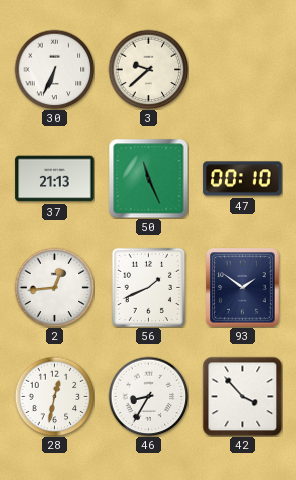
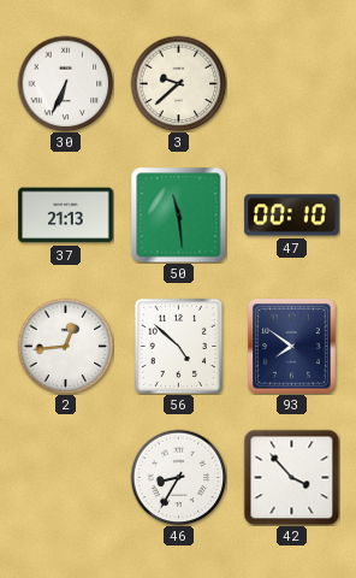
50: 11:26 -> 11:29
56: 1:41 -> 4:52
93: 1:51 -> 7:51
28: 12:32 -> none
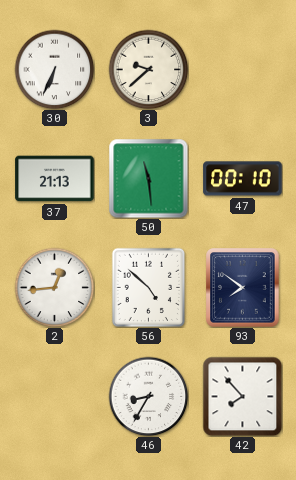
42: 3:53 -> 7:53
